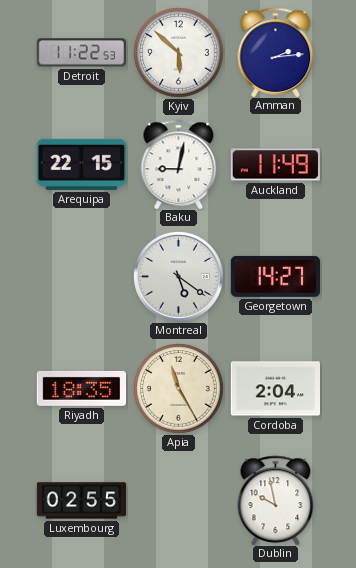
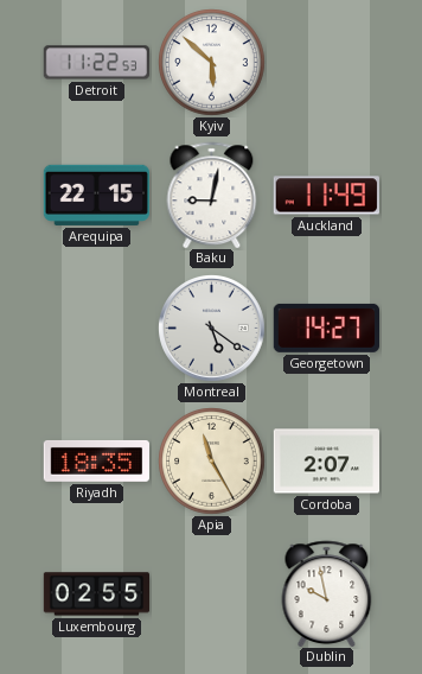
Amman: 2:14 -> none
Cordoba: 2:04 -> 2:07
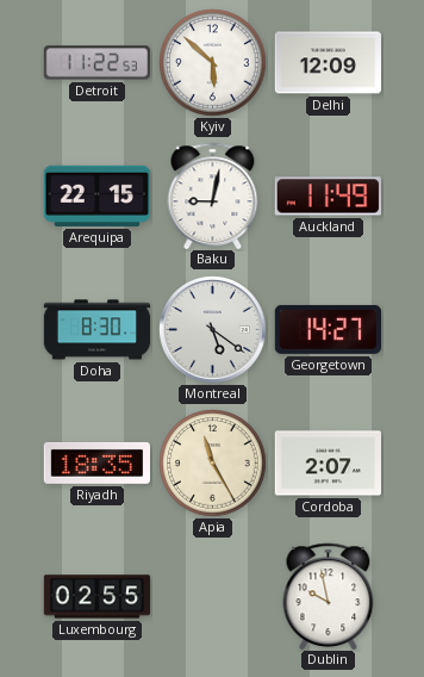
Delhi: none -> 12:09
Doha: none -> 8:30
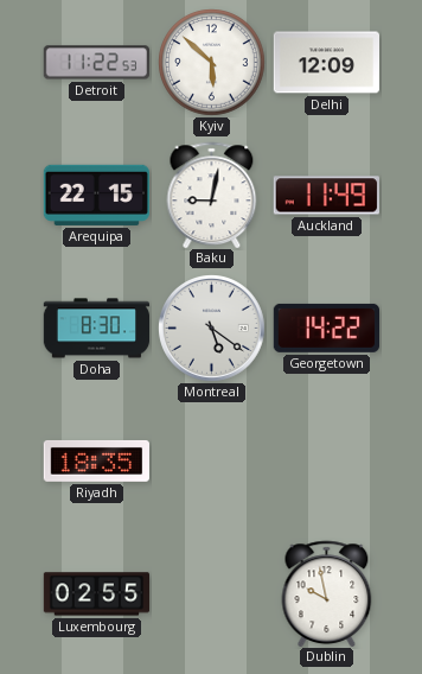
Georgetown: 14:27 -> 14:22
Apia: 11:25 -> none
Cordoba: 2:07 -> none
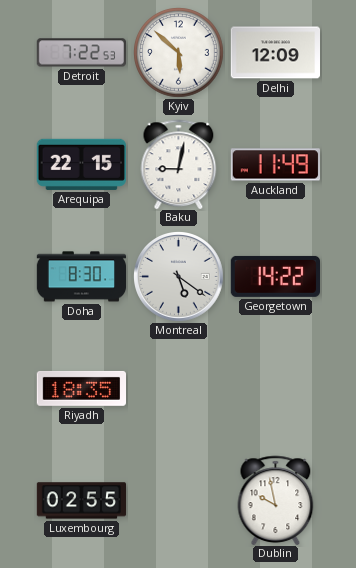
Detroit: 11:22 -> 7:22
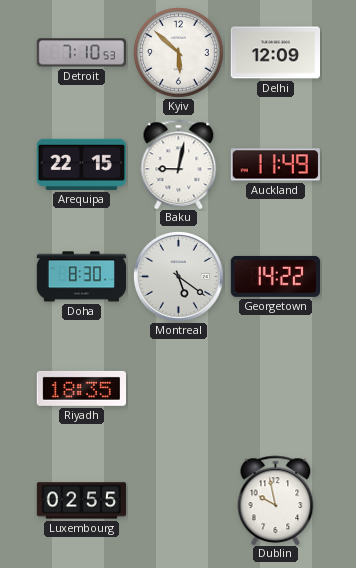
Detroit: 7:22 -> 7:10
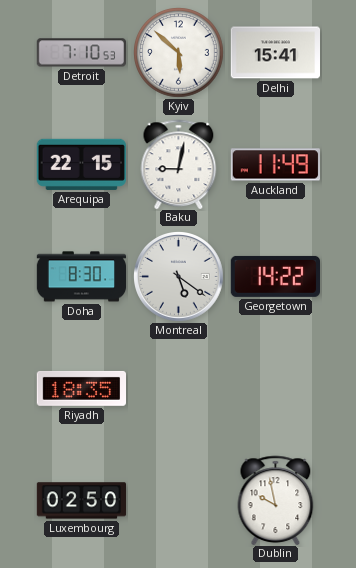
Delhi: 12:09 -> 15:41
Luxembourg: 02:55 -> 02:50
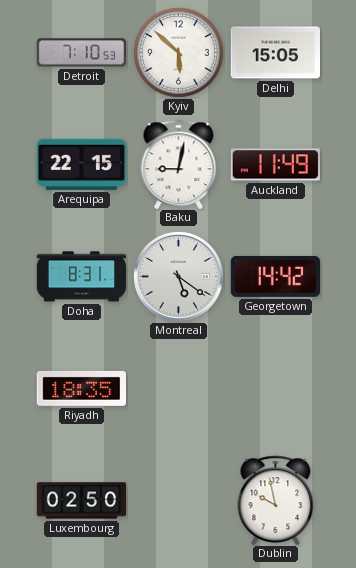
Delhi: 15:41 -> 15:05
Doha: 8:30 -> 8:31
Georgetown: 14:22 -> 14:42
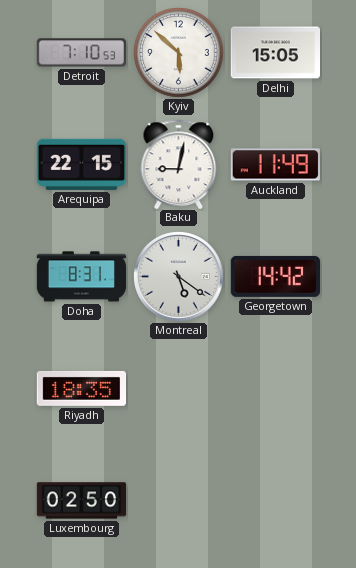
Dublin: 9:58 -> none
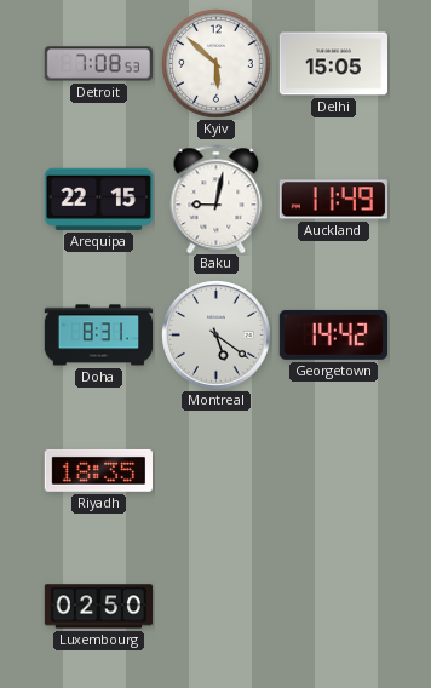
Detroit: 7:10 -> 7:08
